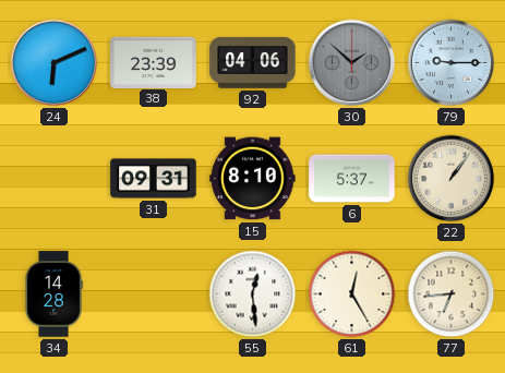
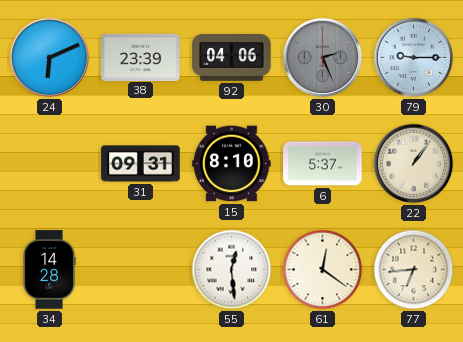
30: 1:52 -> 2:26
61: 12:25 -> 12:21
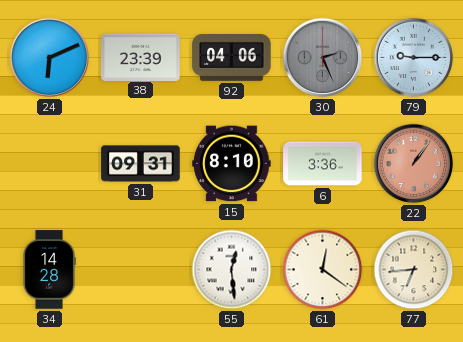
6: 5:37 -> 3:36
22 dial: cream -> salmon
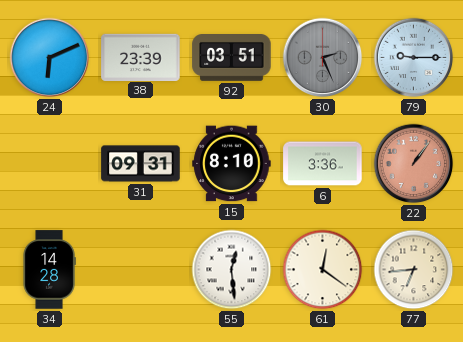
92: 04:06 -> 03:51
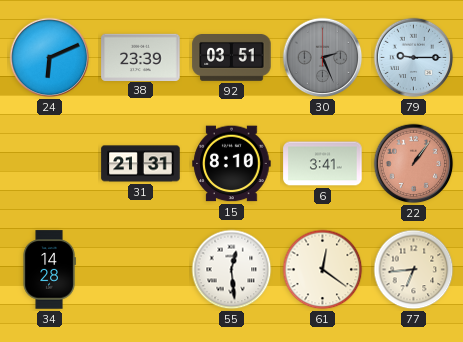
31: 09:31 -> 21:31
6: 3:36 -> 3:41
